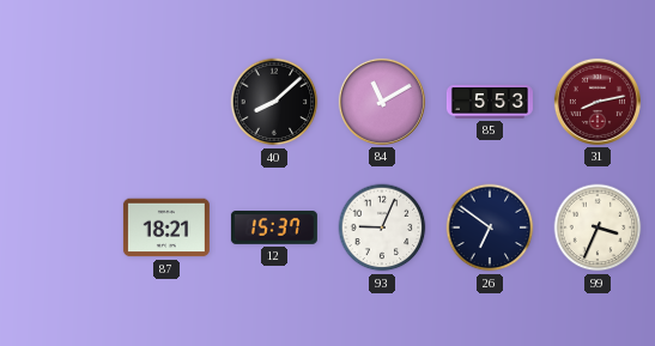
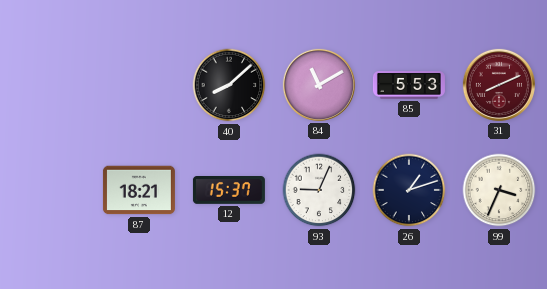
31: 8:13 -> 8:11
26: 6:51 -> 1:12
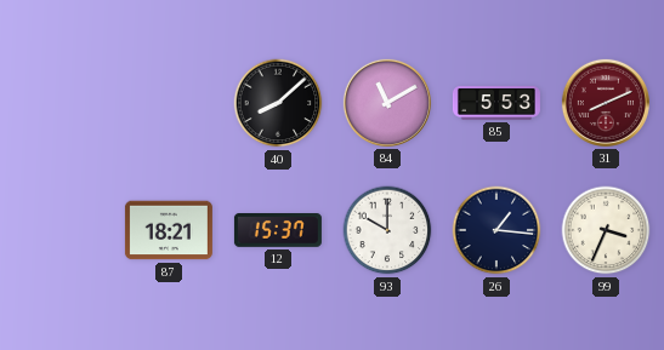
93: 9:04 -> 10:00
26: 1:12 -> 1:16
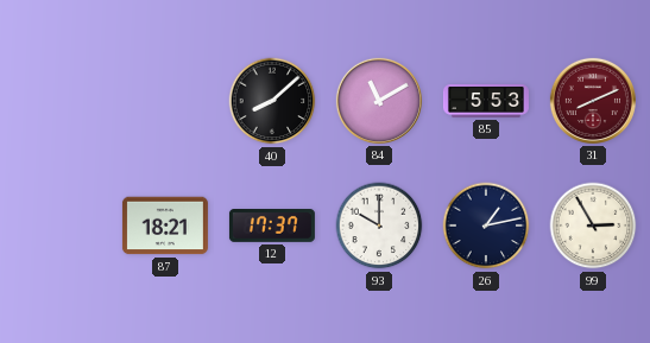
12: 15:37 -> 17:37
26: 1:16 -> 1:13
99: 3:34 -> 2:55
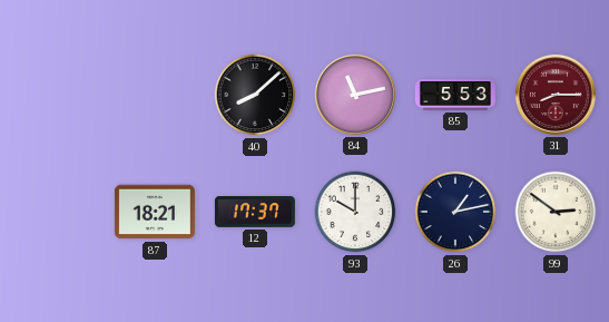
84: 11:10 -> 11:13
31: 8:11 -> 8:15
99: 2:55 -> 2:51
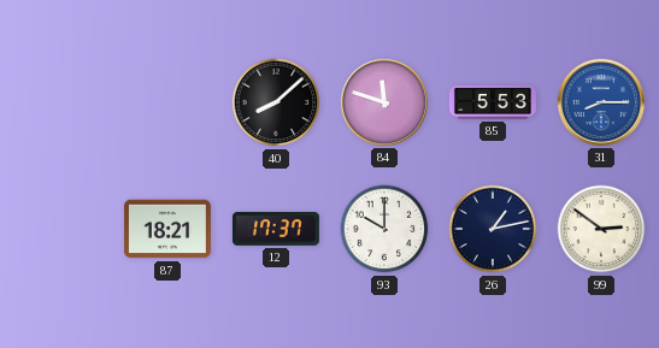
84: 11:13 -> 11:48
31 dial: burgundy -> blue
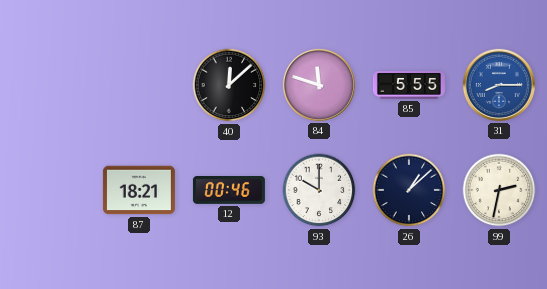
40: 8:08 -> 12:08
85: 5:53 -> 5:55
12: 17:37 -> 00:46
26: 1:13 -> 1:08
99: 2:51 -> 2:32
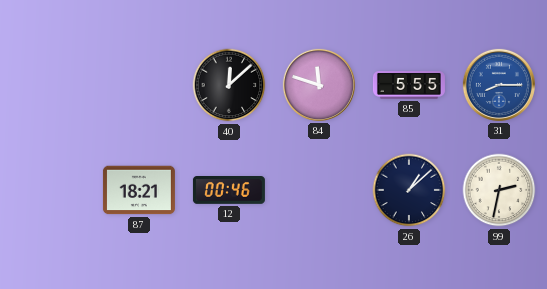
93: 10:00 -> none
